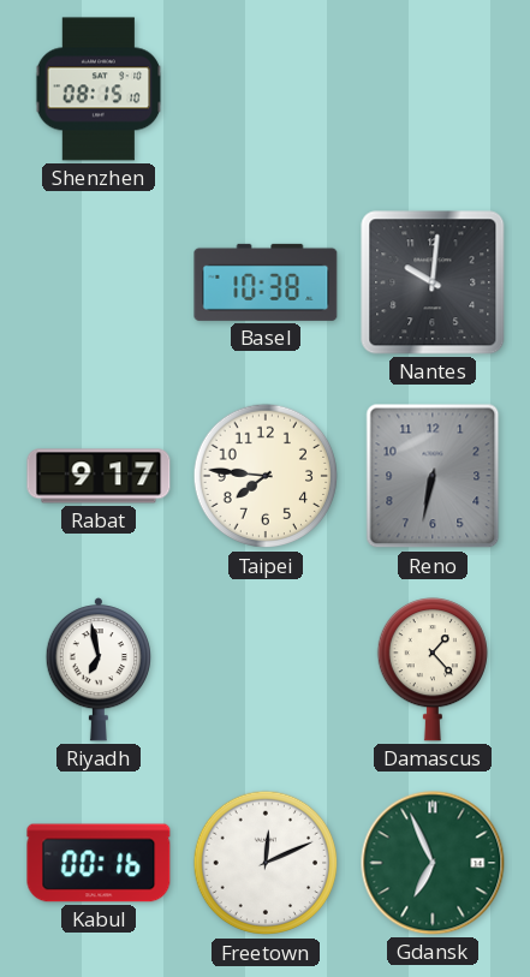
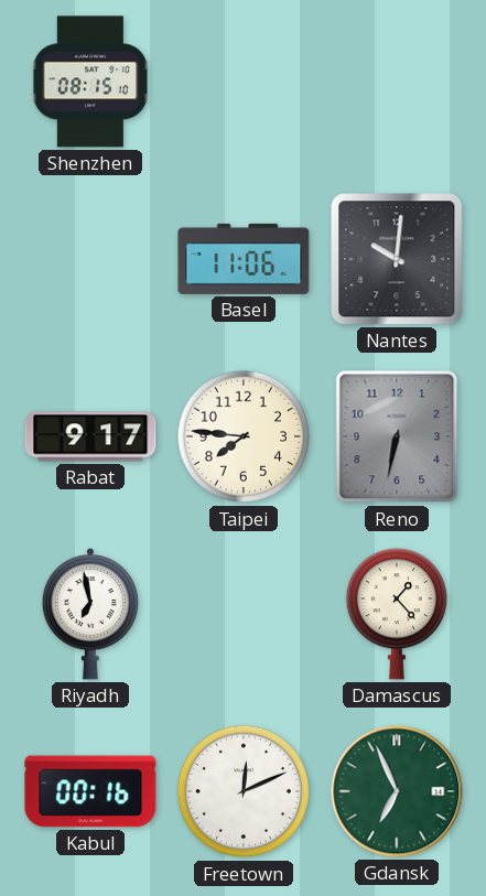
Basel: 10:38 -> 11:06
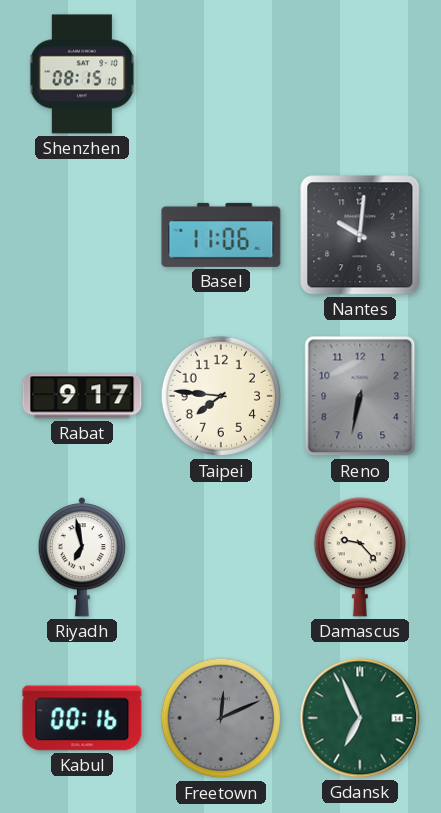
Damascus: 1:23 -> 9:23
Freetown dial: white -> grey
